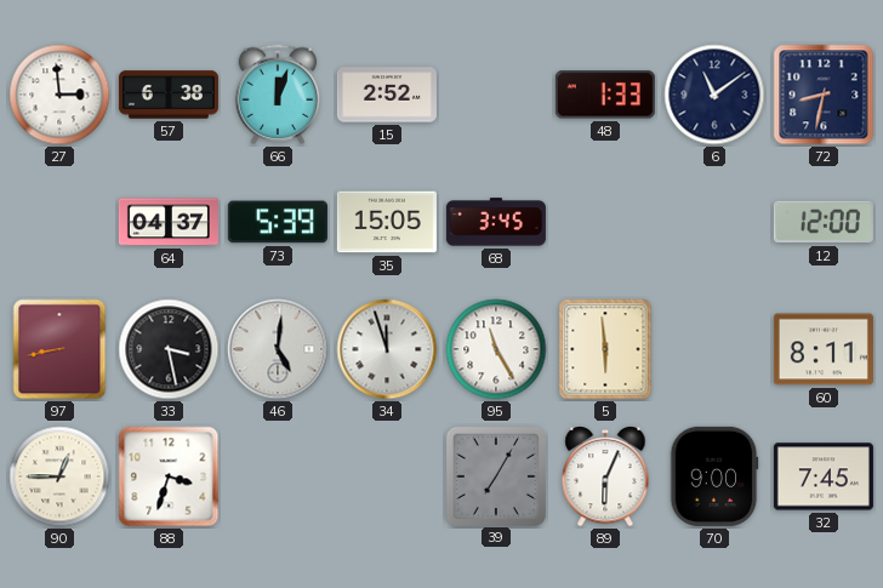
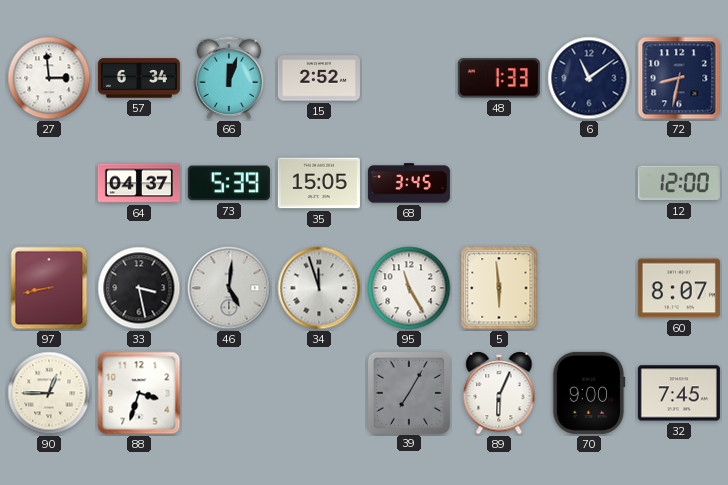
57: 6:38 -> 6:34
60: 8:11 -> 8:07
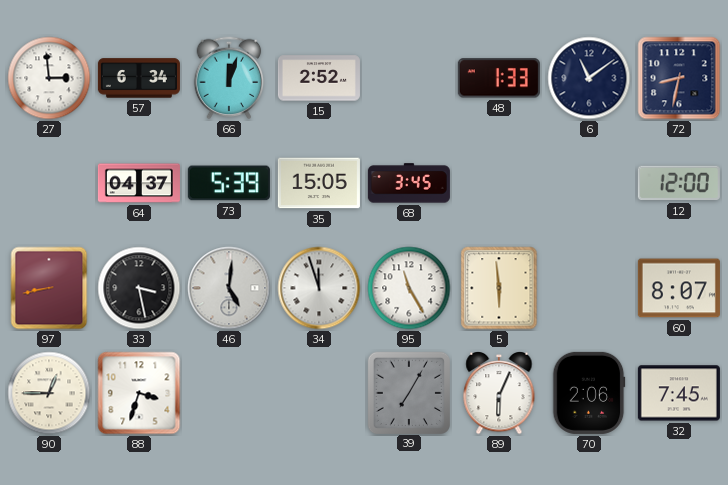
70: 9:00 -> 2:06
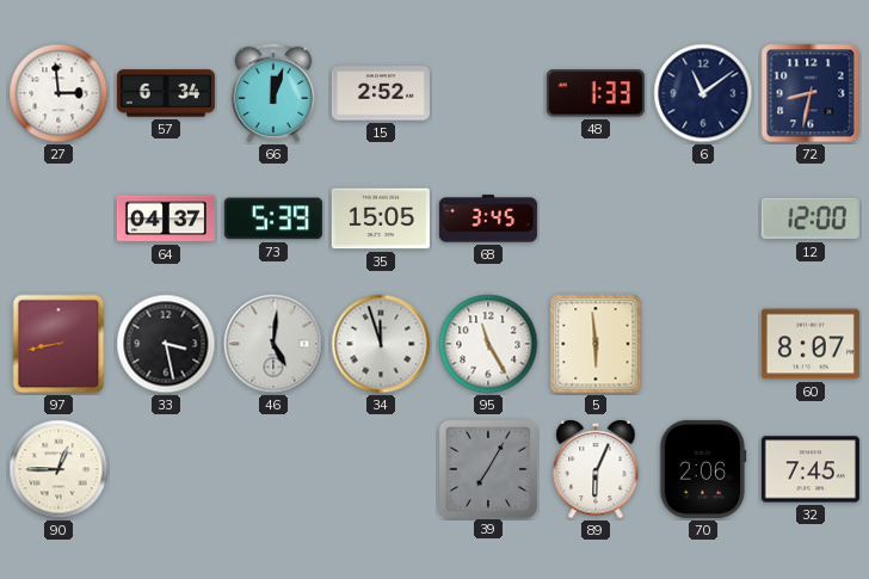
88: 3:33 -> none
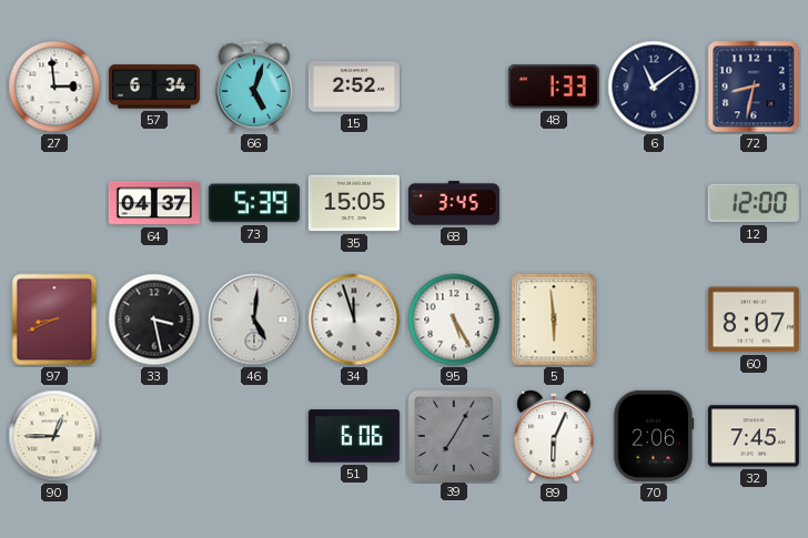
66: 12:03 -> 5:03
97: 8:43 -> 8:41
95: 11:25 -> 5:25
51: none -> 6:06
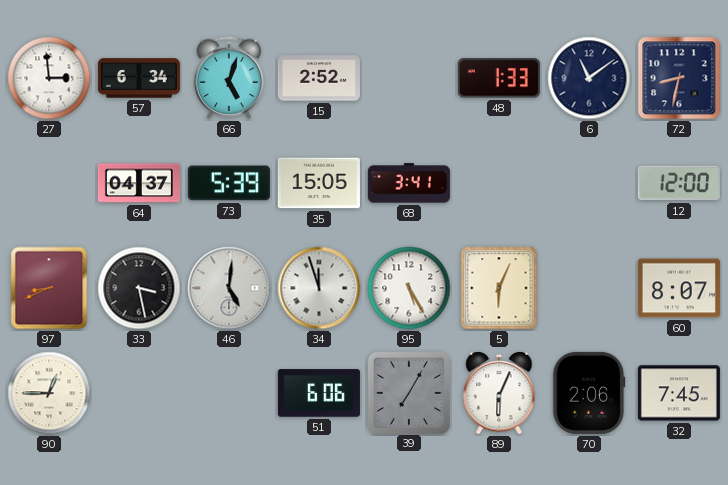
68: 3:45 -> 3:41
5: 5:59 -> 6:04
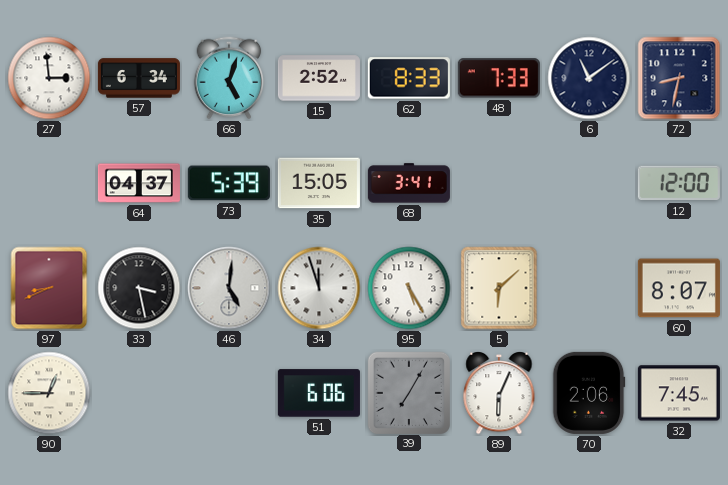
62: none -> 8:33
48: 1:33 -> 7:33
5: 6:04 -> 6:08
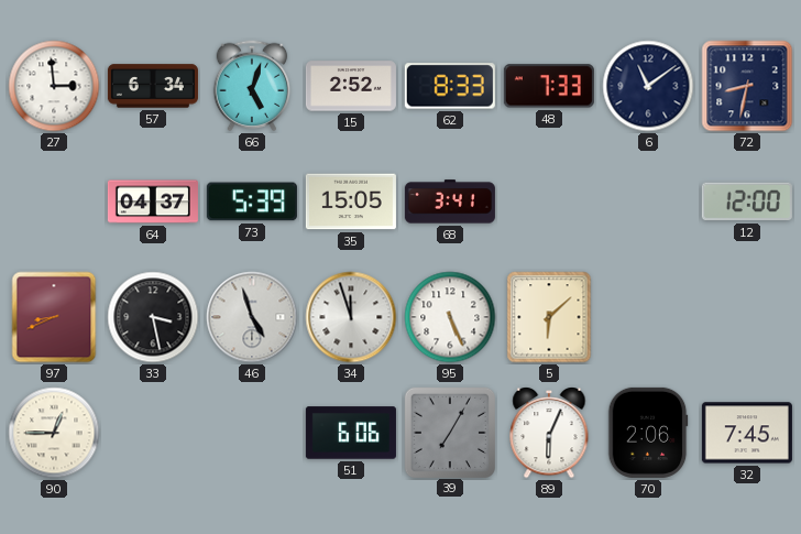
46: 5:01 -> 4:57
95: 5:25 -> 5:26
60: 8:07 -> none
